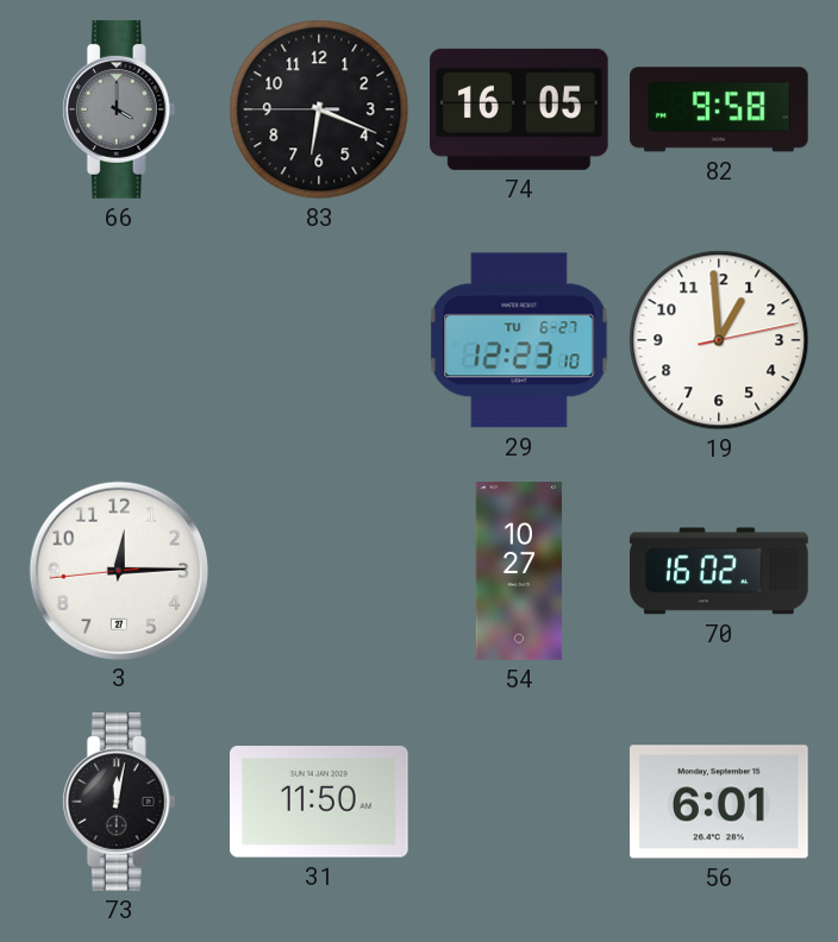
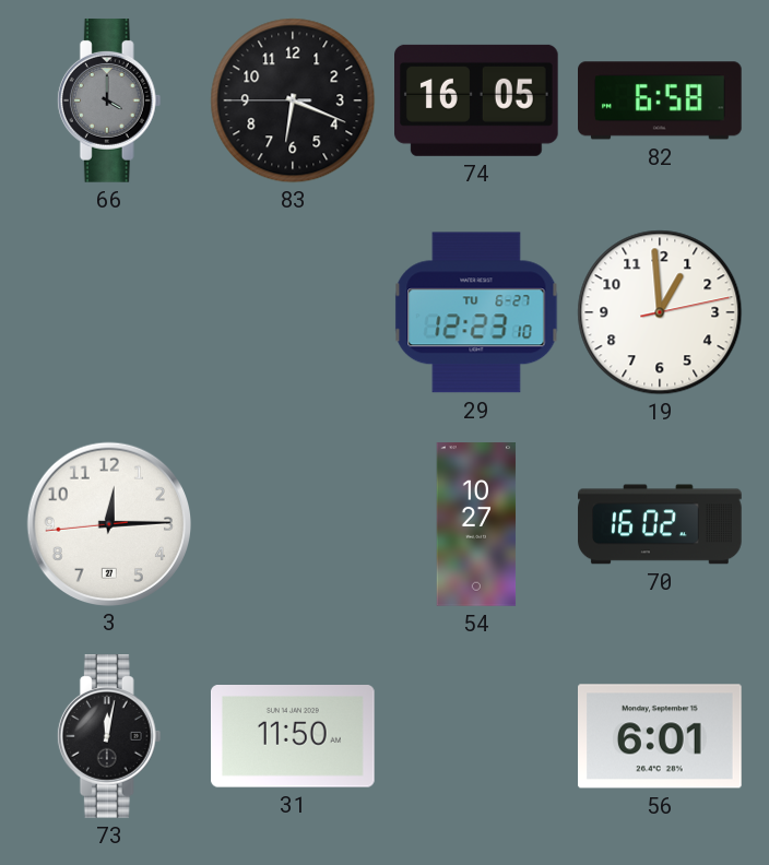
82: 9:58 -> 6:58
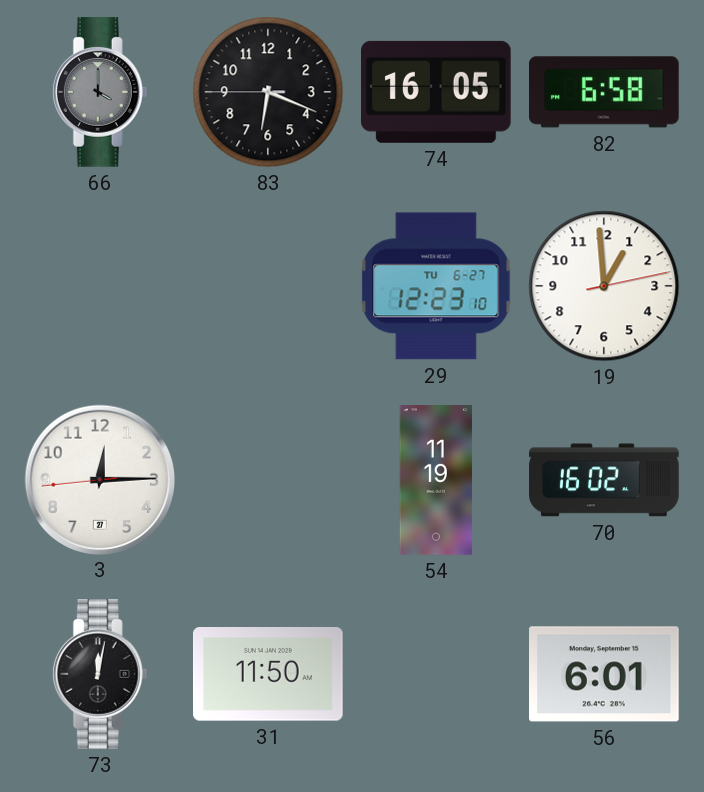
54: 10:27 -> 11:19
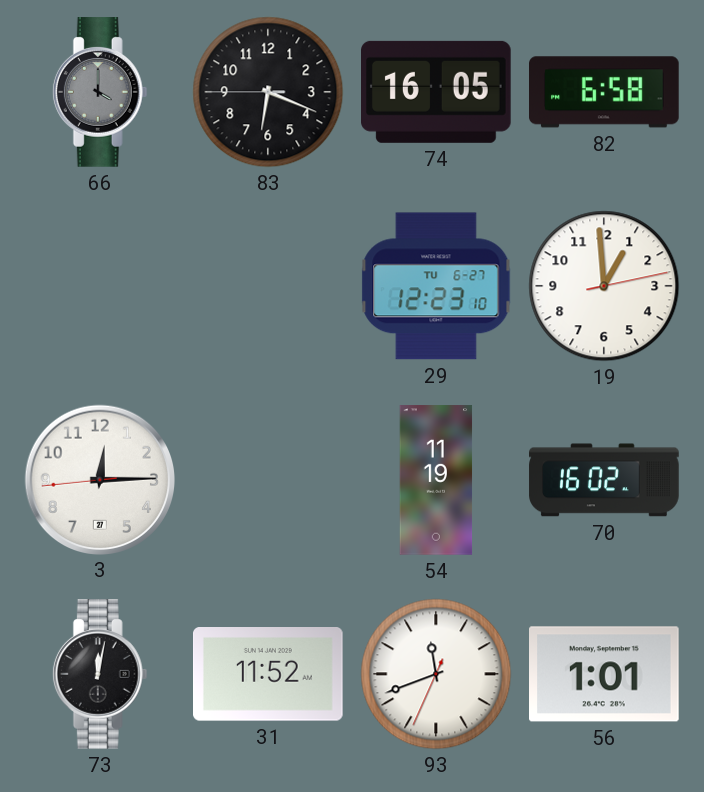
31: 11:50 -> 11:52
93: none -> 11:41
56: 6:01 -> 1:01
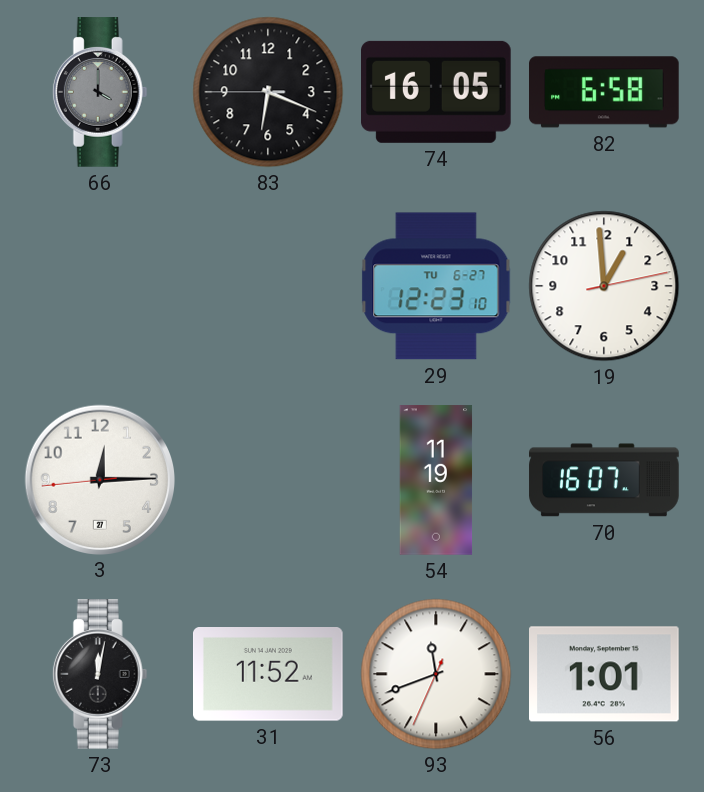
70: 16:02 -> 16:07
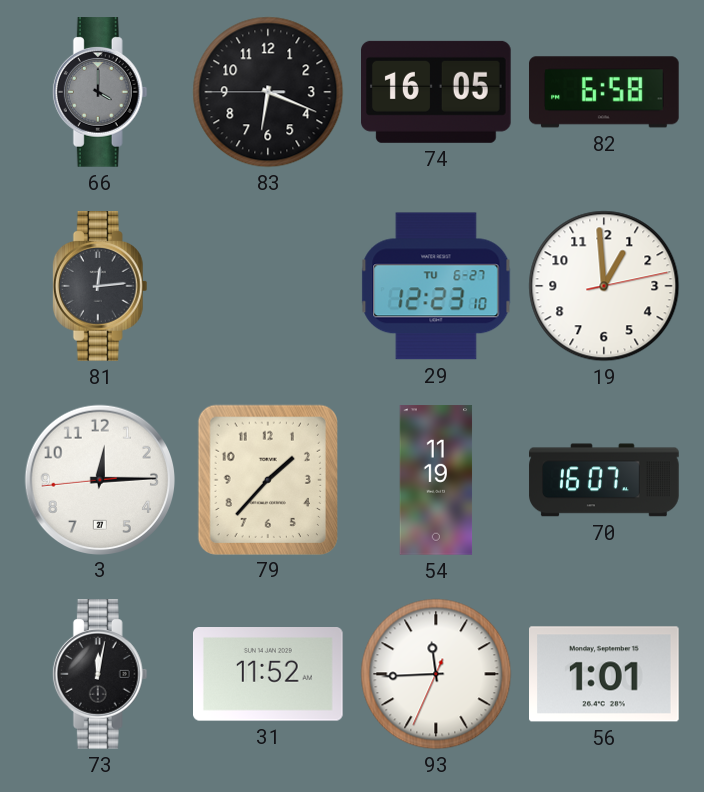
81: none -> 12:14
79: none -> 1:37
93: 11:41 -> 11:44
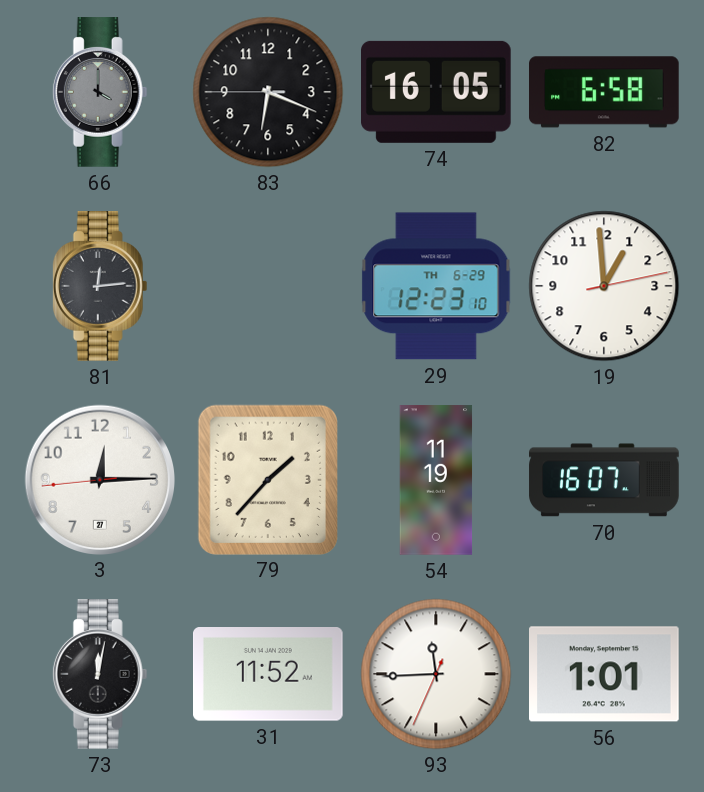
29 date: TU 6-27 -> TH 6-29
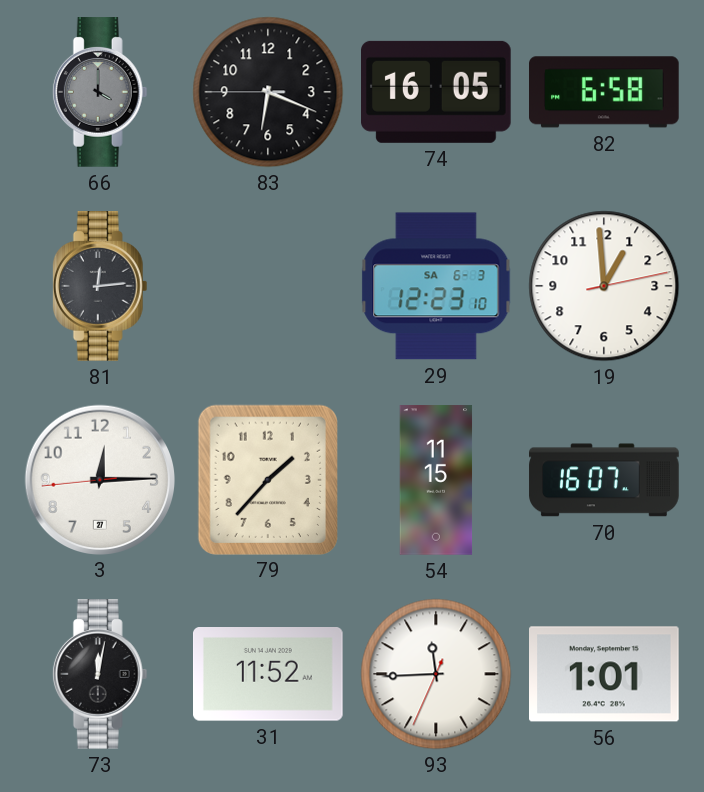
29 date: TH 6-29 -> SA 6-3
54: 11:19 -> 11:15
